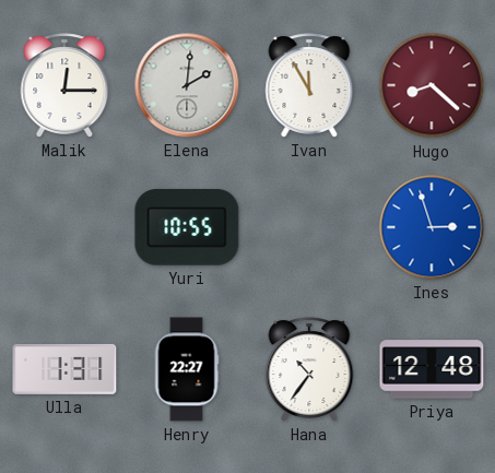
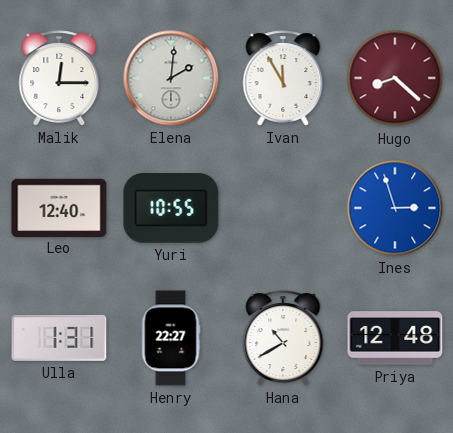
Leo: none -> 12:40
Hana: 10:36 -> 10:40
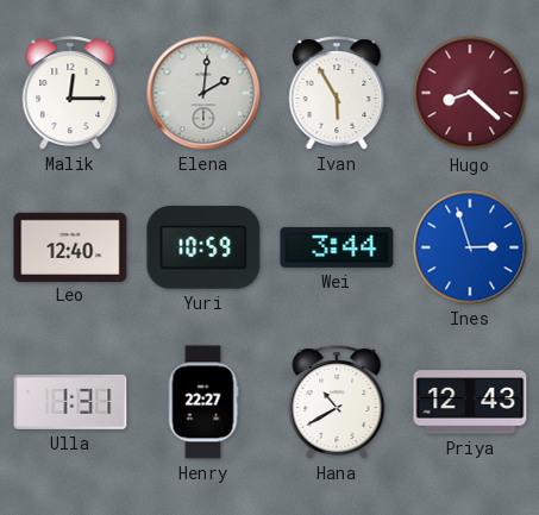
Ivan: 11:55 -> 5:55
Yuri: 10:55 -> 10:59
Wei: none -> 3:44
Priya: 12:48 -> 12:43
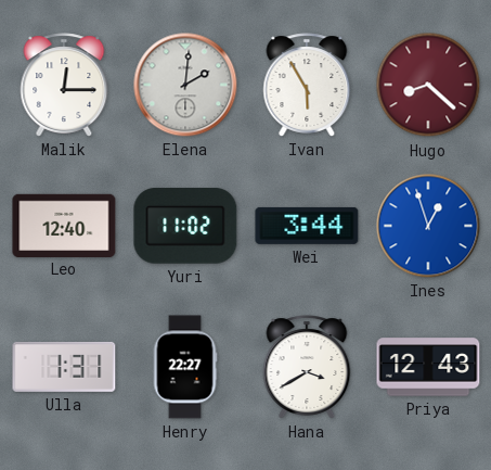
Yuri: 10:59 -> 11:02
Ines: 2:57 -> 12:57
Hana: 10:40 -> 3:40
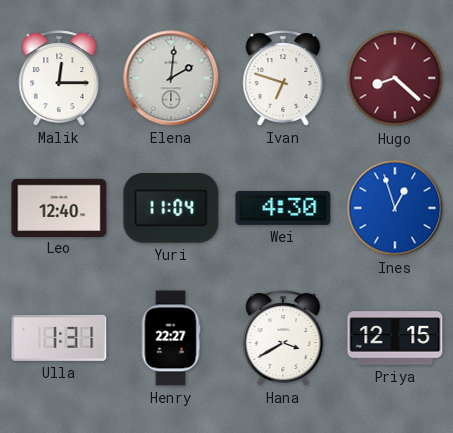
Ivan: 5:55 -> 6:48
Yuri: 11:02 -> 11:04
Wei: 3:44 -> 4:30
Priya: 12:43 -> 12:15
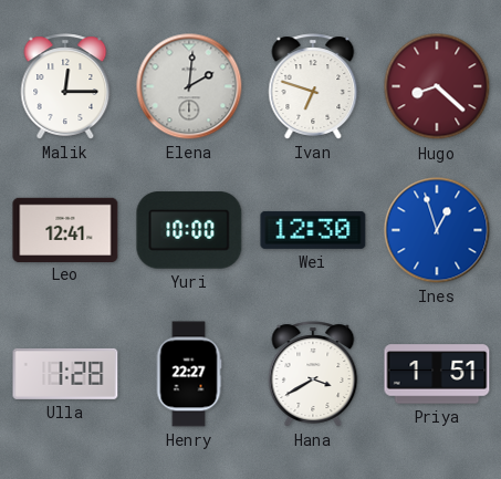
Leo: 12:40 -> 12:41
Yuri: 11:04 -> 10:00
Wei: 4:30 -> 12:30
Ulla: 1:31 -> 1:28
Priya: 12:15 -> 1:51
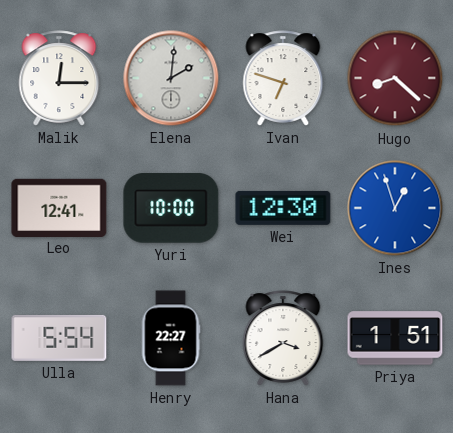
Ulla: 1:28 -> 5:54
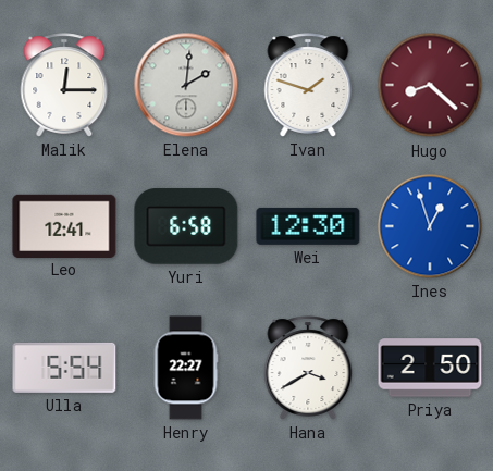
Ivan: 6:48 -> 1:48
Yuri: 10:00 -> 6:58
Priya: 1:51 -> 2:50
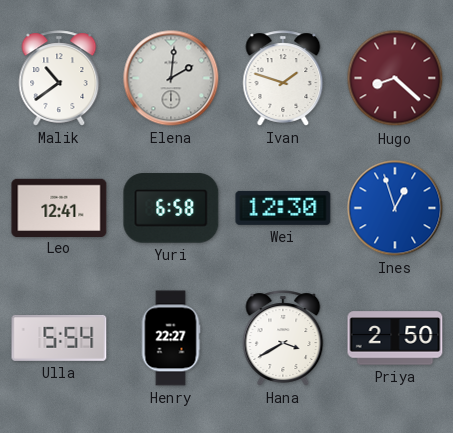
Malik: 12:15 -> 10:39
